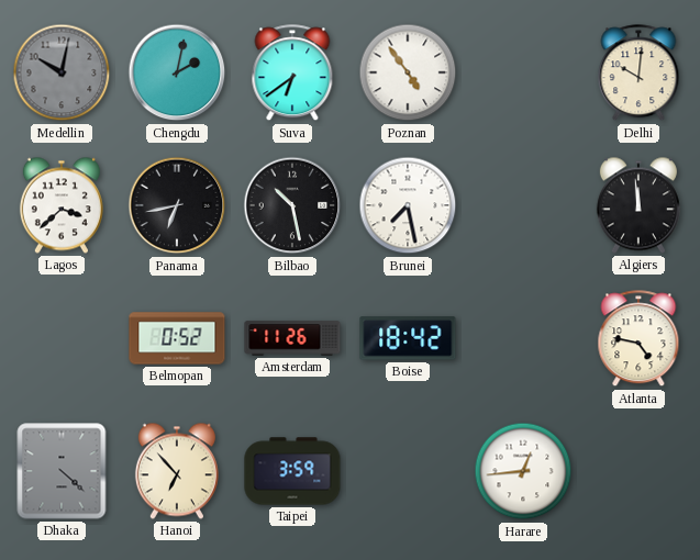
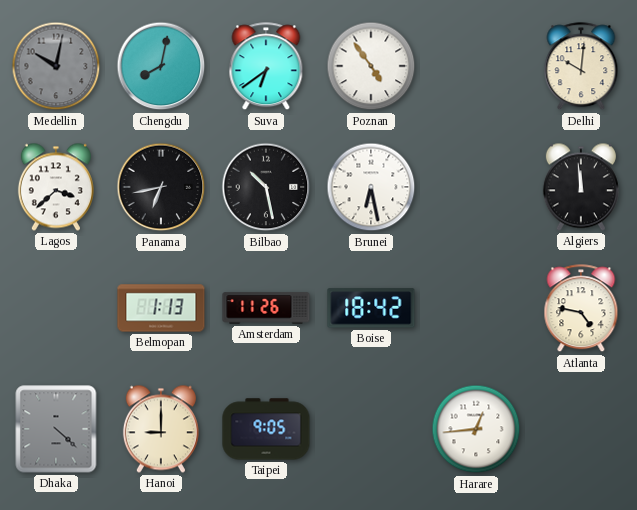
Chengdu: 2:02 -> 8:02
Brunei: 7:28 -> 6:28
Belmopan: 0:52 -> 1:13
Hanoi: 6:53 -> 9:00
Taipei: 3:59 -> 9:05
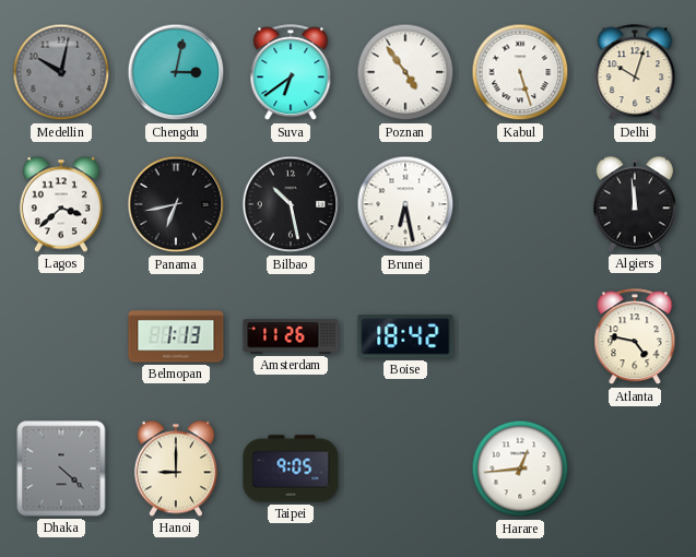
Chengdu: 8:02 -> 3:02
Kabul: none -> 5:27
Delhi: 10:01 -> 10:03
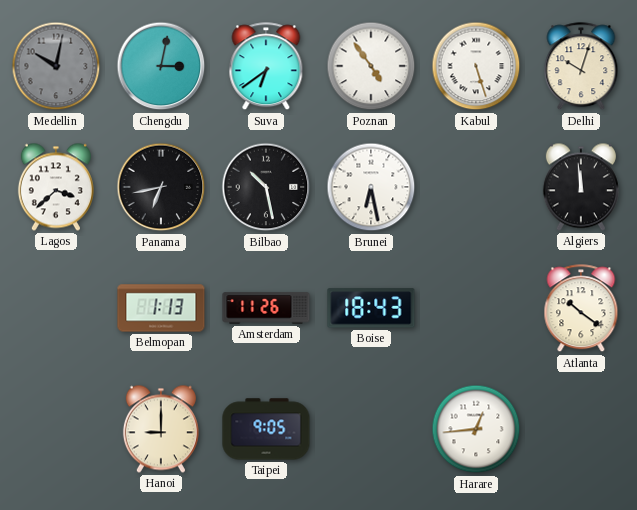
Boise: 18:42 -> 18:43
Atlanta: 4:47 -> 10:21
Dhaka: 4:22 -> none
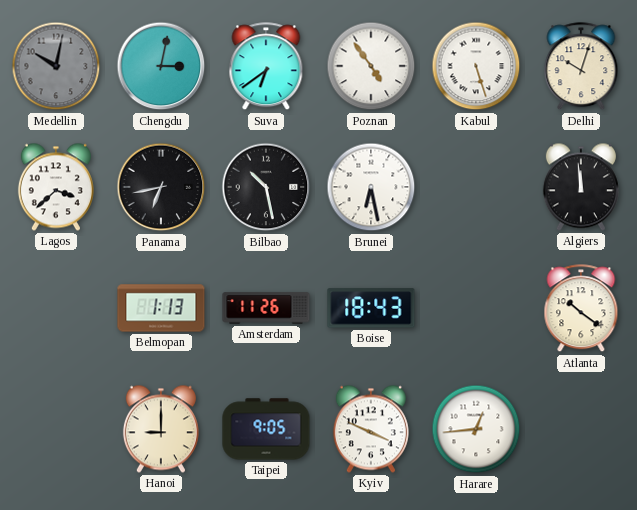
Kyiv: none -> 3:49
